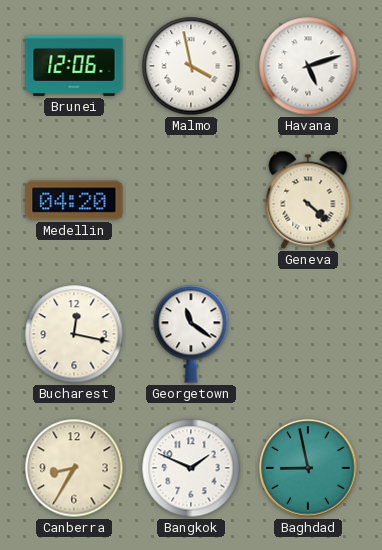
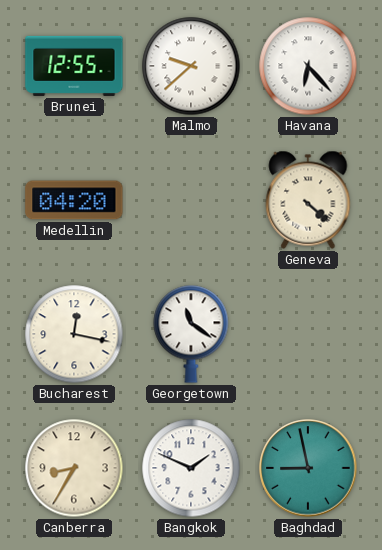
Brunei: 12:06 -> 12:55
Malmo: 3:58 -> 9:38
Havana: 5:12 -> 6:23
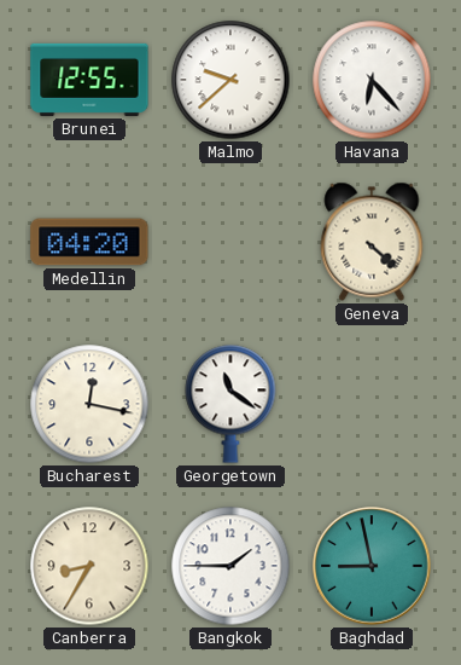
Bangkok: 1:49 -> 1:45
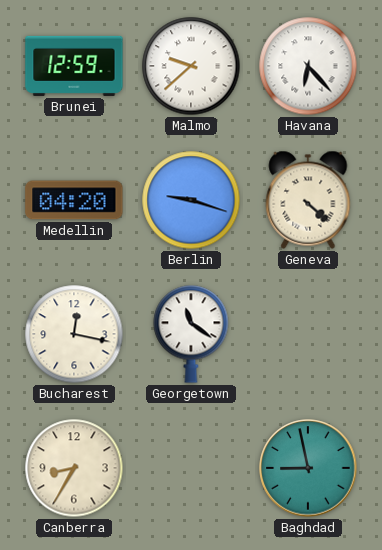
Brunei: 12:55 -> 12:59
Berlin: none -> 9:18
Bangkok: 1:45 -> none
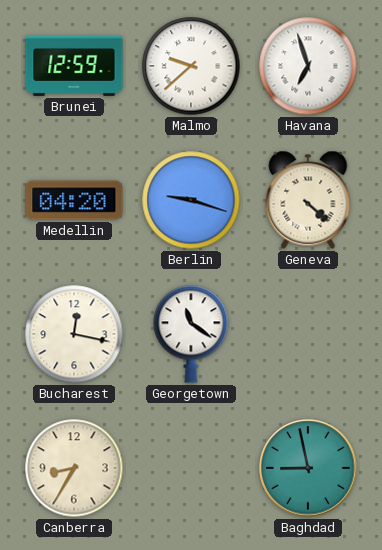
Havana: 6:23 -> 6:57
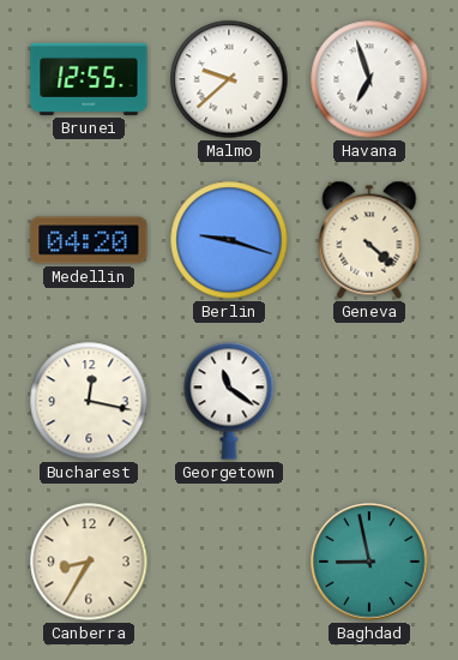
Brunei: 12:59 -> 12:55
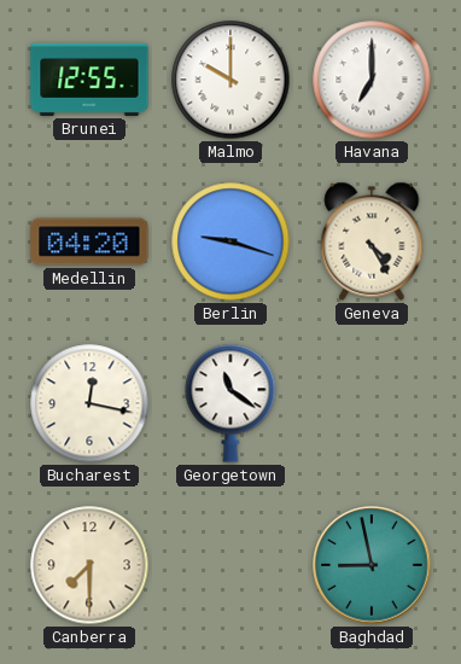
Malmo: 9:38 -> 10:00
Havana: 6:57 -> 7:00
Geneva: 4:22 -> 4:25
Canberra: 8:35 -> 7:30
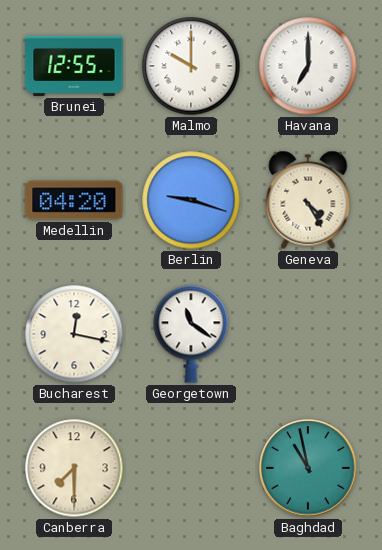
Baghdad: 8:58 -> 10:58
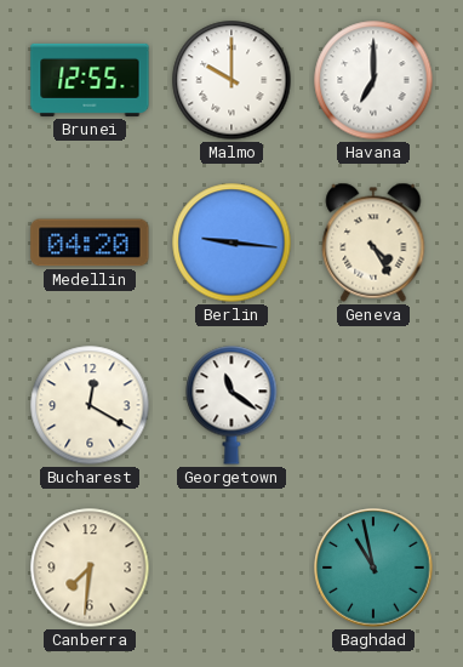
Berlin: 9:18 -> 9:16
Bucharest: 12:17 -> 12:20
Canberra: 7:30 -> 7:31
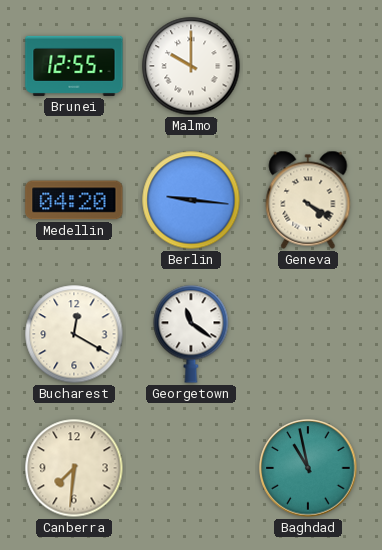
Havana: 7:00 -> none
Geneva: 4:25 -> 4:20
